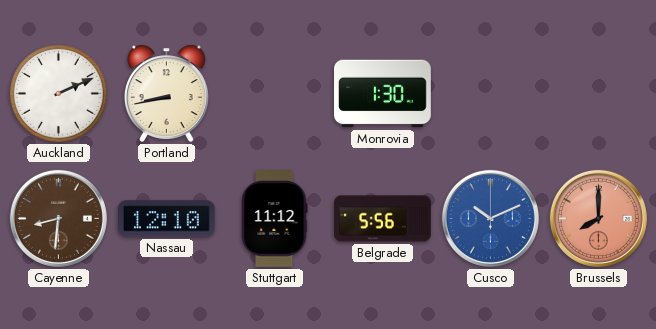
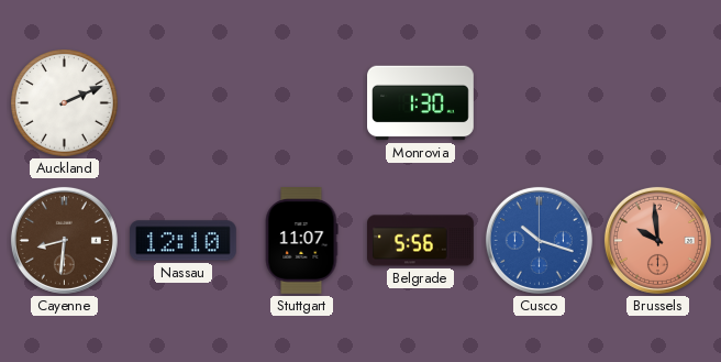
Portland: 8:43 -> none
Stuttgart: 11:12 -> 11:07
Cusco: 10:11 -> 10:18
Brussels: 8:00 -> 9:59
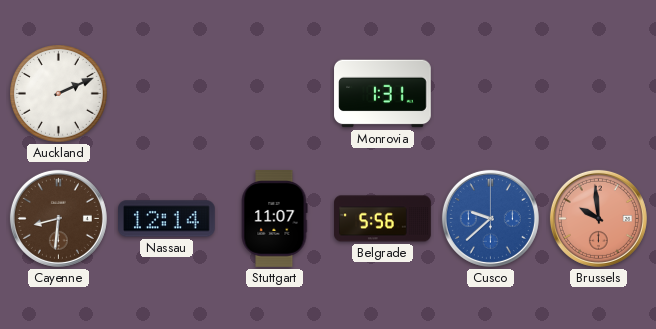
Monrovia: 1:30 -> 1:31
Nassau: 12:10 -> 12:14
Cusco: 10:18 -> 9:38
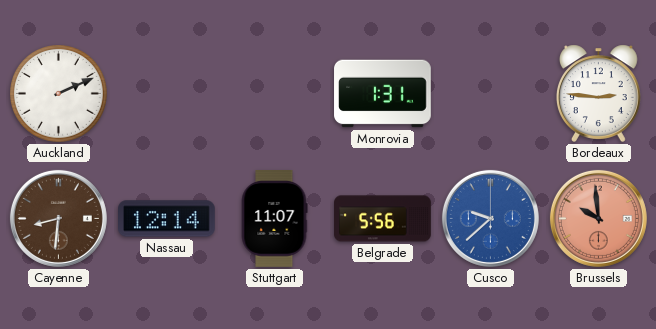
Bordeaux: none -> 2:46
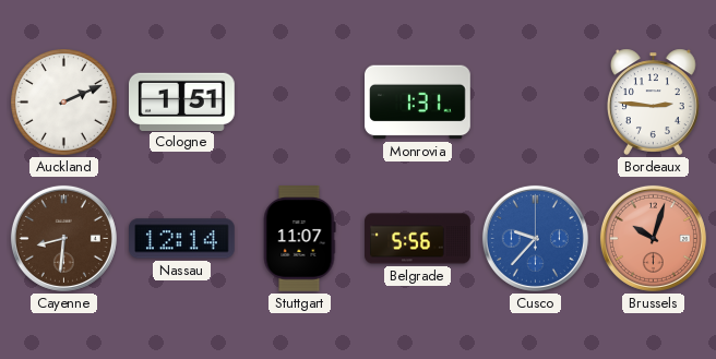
Cologne: none -> 1:51
Cusco: 9:38 -> 9:37
Brussels: 9:59 -> 10:03
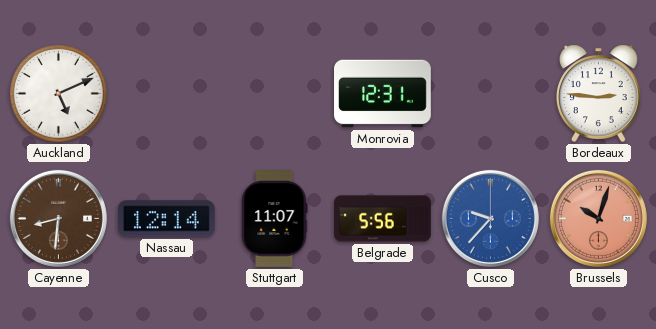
Auckland: 2:11 -> 5:11
Cologne: 1:51 -> none
Monrovia: 1:31 -> 12:31
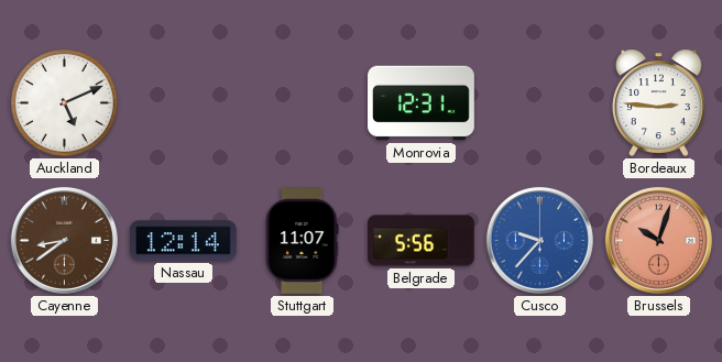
Cayenne: 8:31 -> 8:39
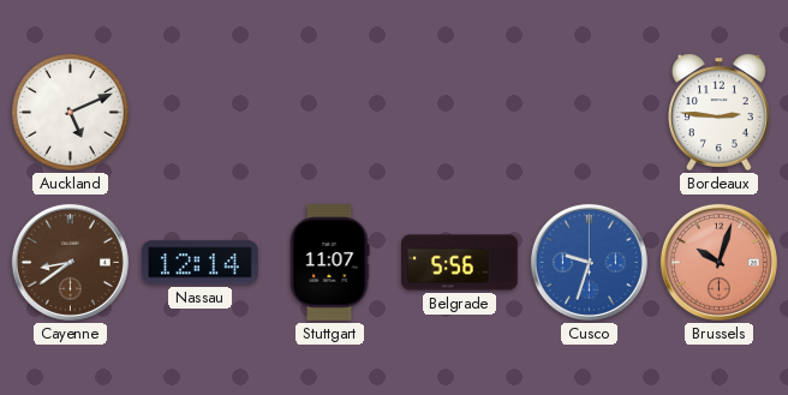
Monrovia: 12:31 -> none
Cusco: 9:37 -> 9:33
